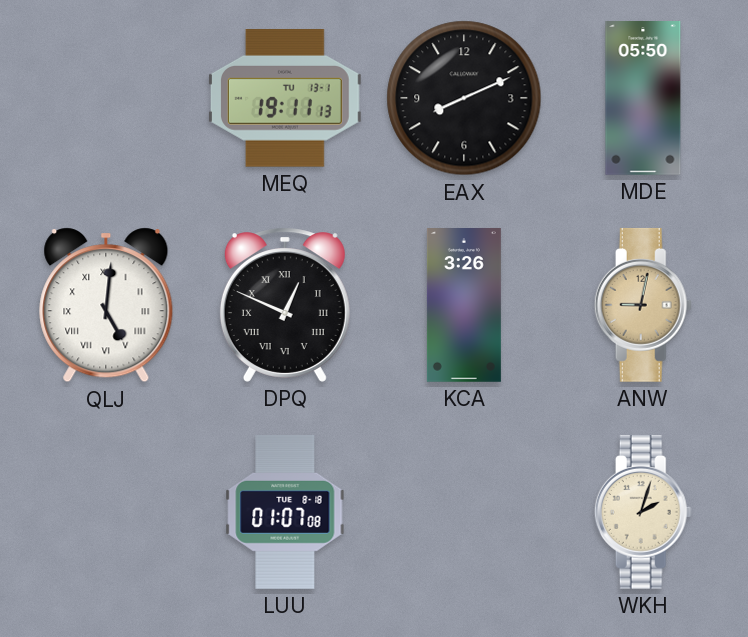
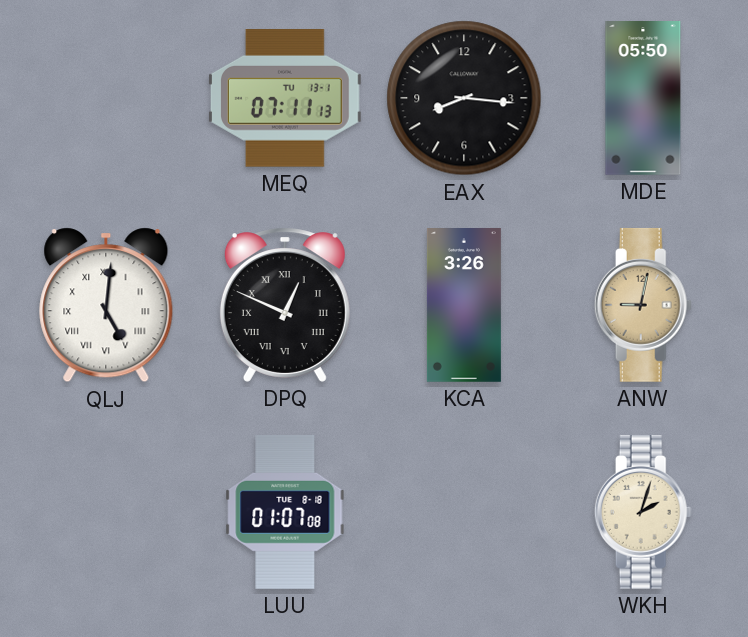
MEQ: 19:11 -> 07:11
EAX: 8:11 -> 8:16
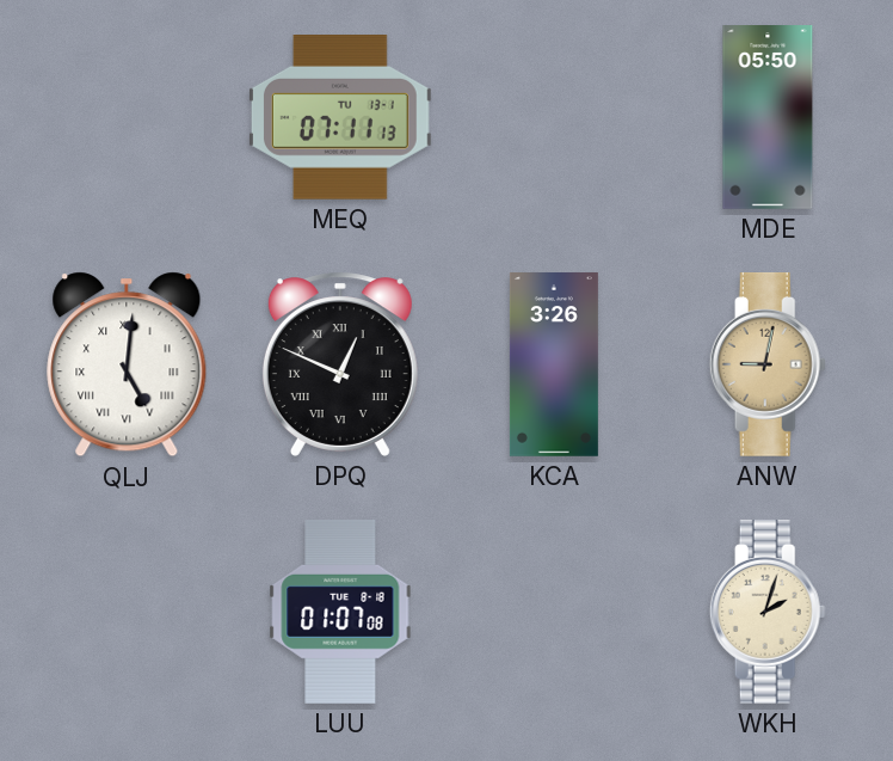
EAX: 8:16 -> none
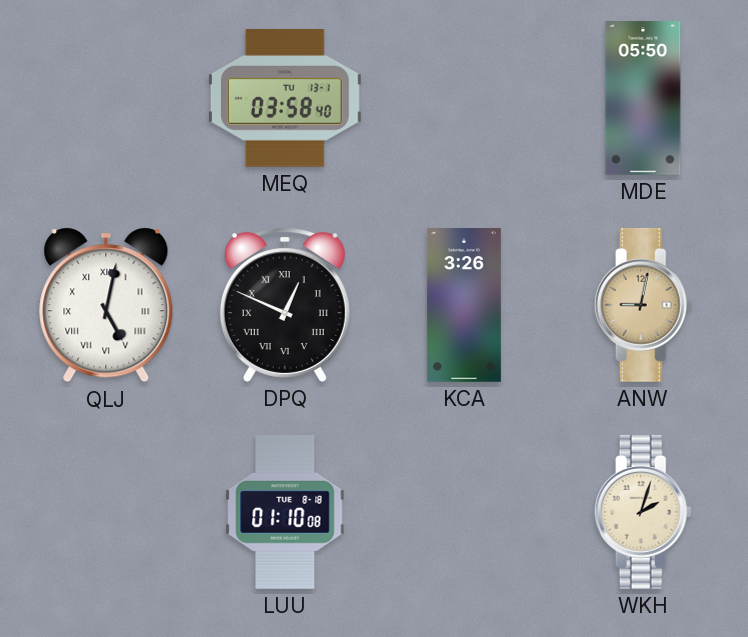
MEQ: 07:11 -> 03:58
QLJ: 5:01 -> 5:02
LUU: 01:07 -> 01:10
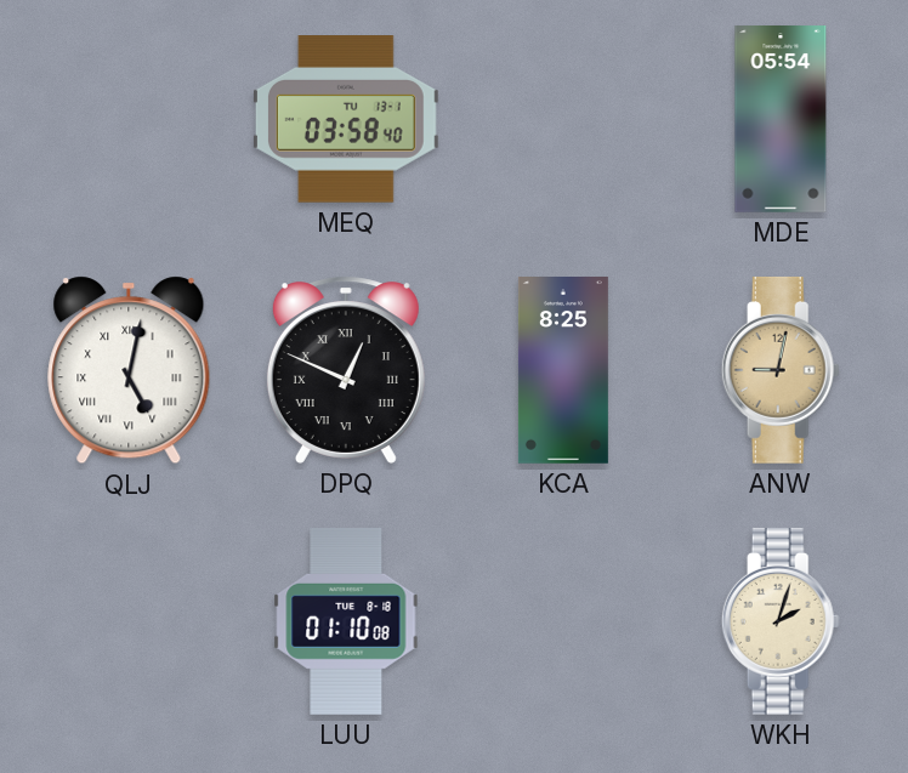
MDE: 05:50 -> 05:54
KCA: 3:26 -> 8:25
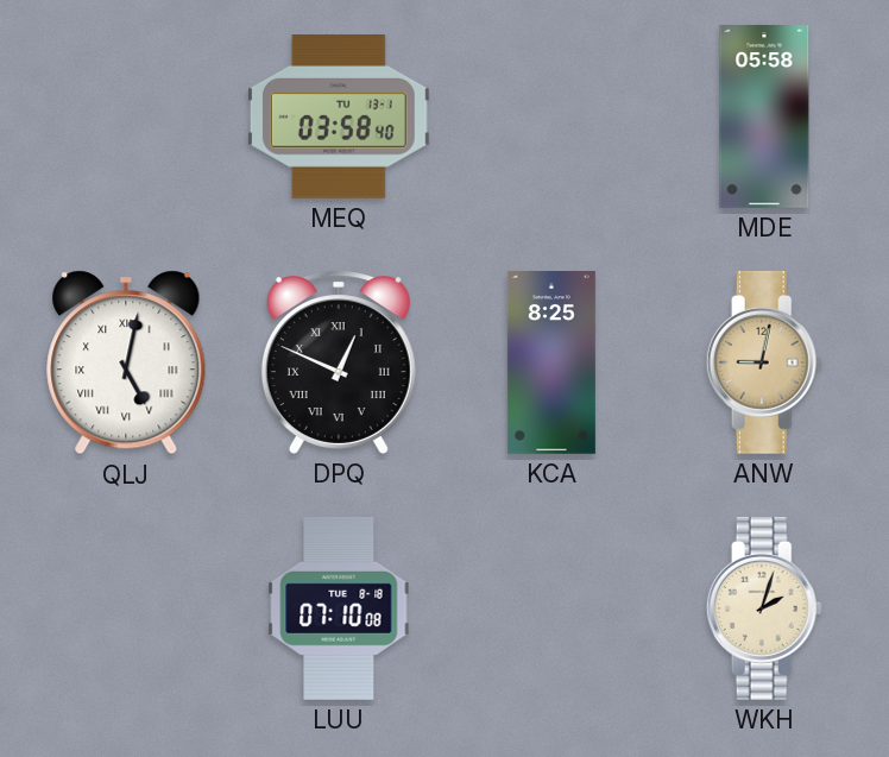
MDE: 05:54 -> 05:58
LUU: 01:10 -> 07:10
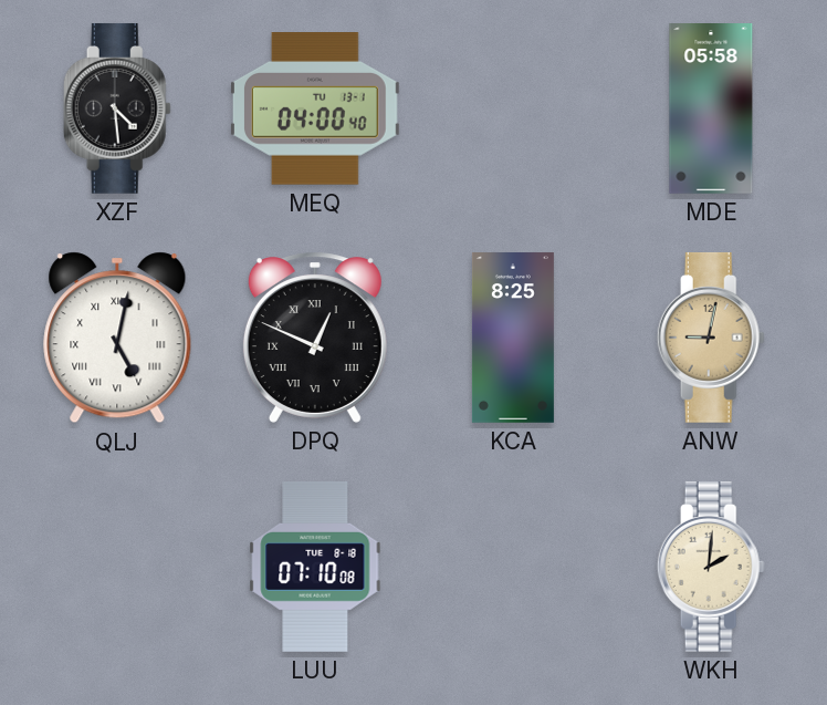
XZF: none -> 4:29
MEQ: 03:58 -> 04:00
WKH: 2:03 -> 2:01
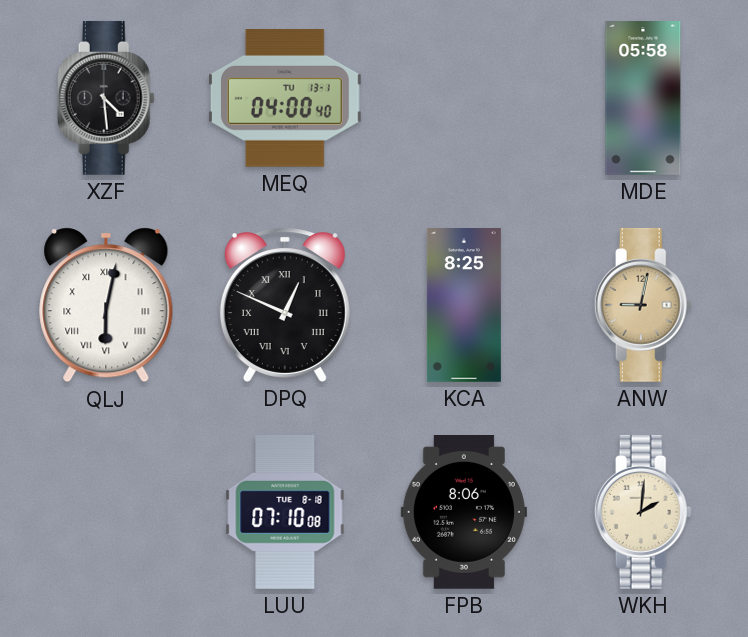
QLJ: 5:02 -> 6:02
FPB: none -> 8:06
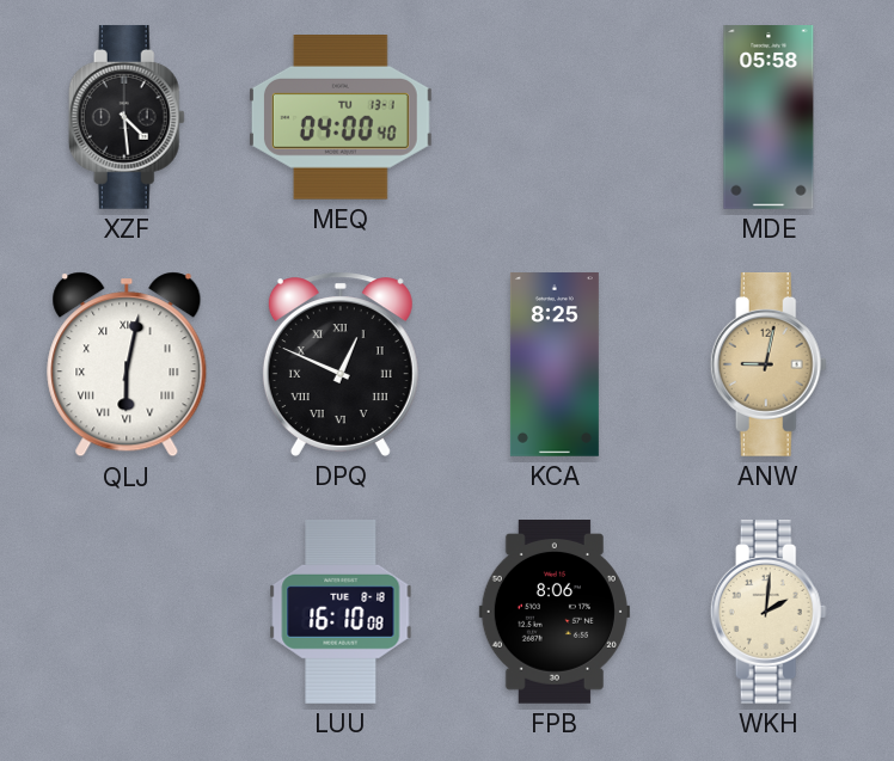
LUU: 07:10 -> 16:10
